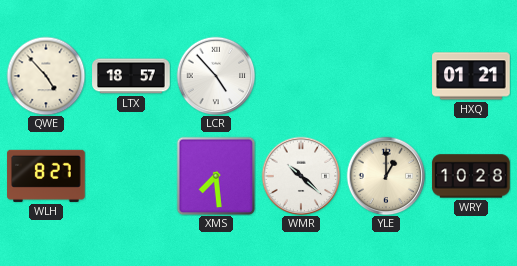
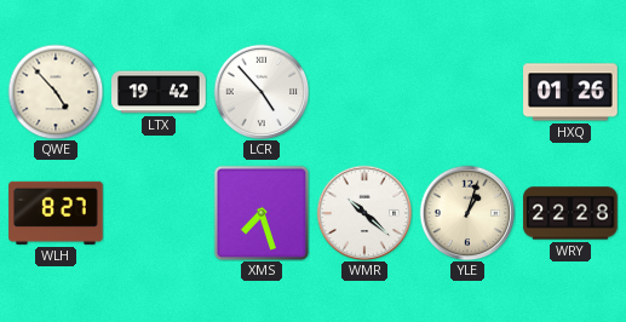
LTX: 18:57 -> 19:42
HXQ: 01:21 -> 01:26
XMS: 7:29 -> 7:27
YLE: 1:00 -> 1:03
WRY: 10:28 -> 22:28
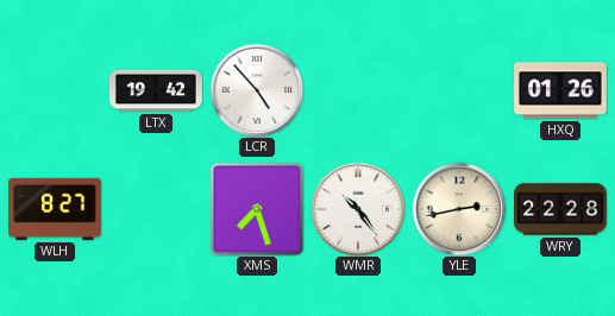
QWE: 4:53 -> none
WMR: 10:22 -> 10:24
YLE: 1:03 -> 2:43
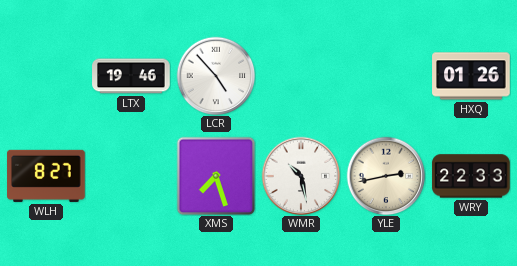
LTX: 19:42 -> 19:46
WMR: 10:24 -> 10:28
WRY: 22:28 -> 22:33
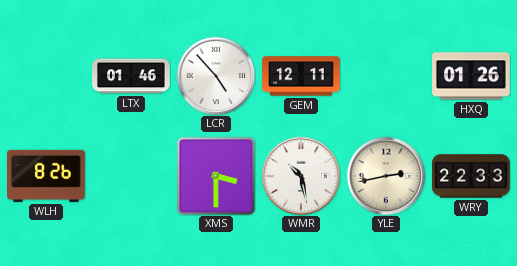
LTX: 19:46 -> 01:46
GEM: none -> 12:11
WLH: 8:27 -> 8:26
XMS: 7:27 -> 3:30
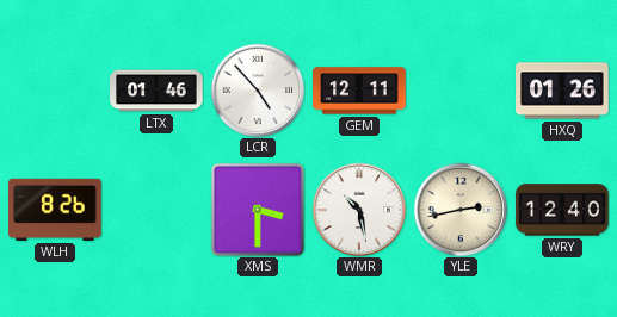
WRY: 22:33 -> 12:40
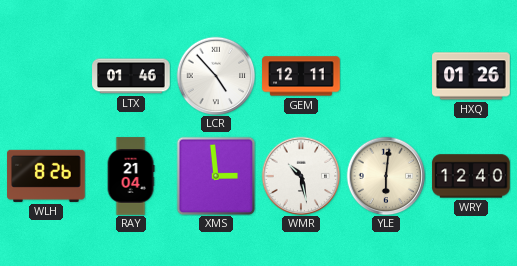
RAY: none -> 21:04
XMS: 3:30 -> 2:59
YLE: 2:43 -> 6:01
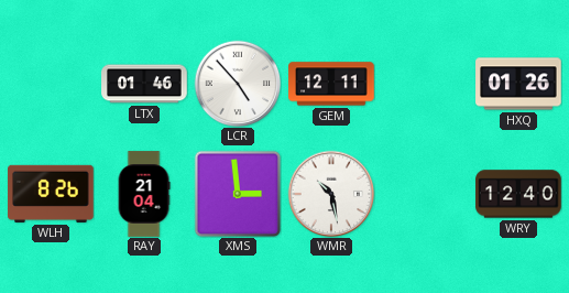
YLE: 6:01 -> none
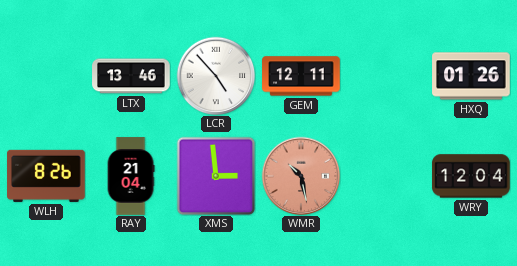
LTX: 01:46 -> 13:46
WMR dial: white -> salmon
WRY: 12:40 -> 12:04
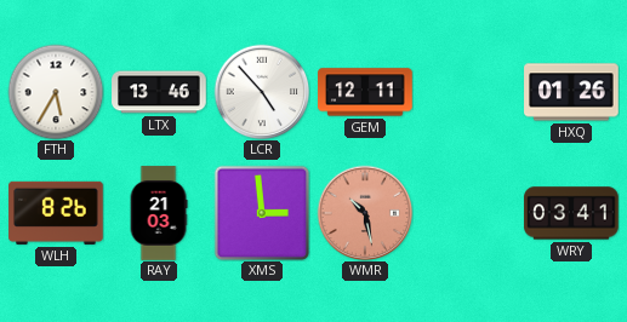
FTH: none -> 5:35
RAY: 21:04 -> 21:03
WRY: 12:04 -> 03:41
